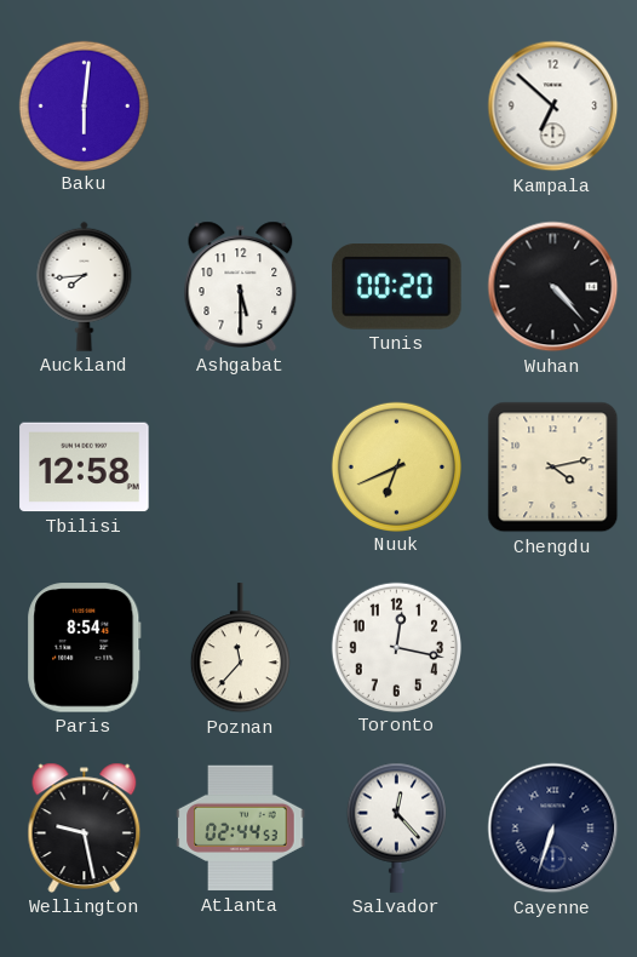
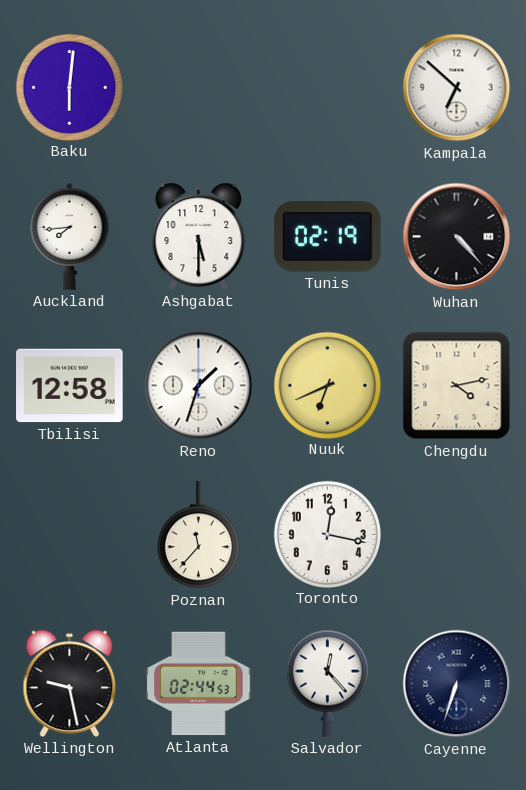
Tunis: 00:20 -> 02:19
Reno: none -> 1:33
Paris: 8:54 -> none
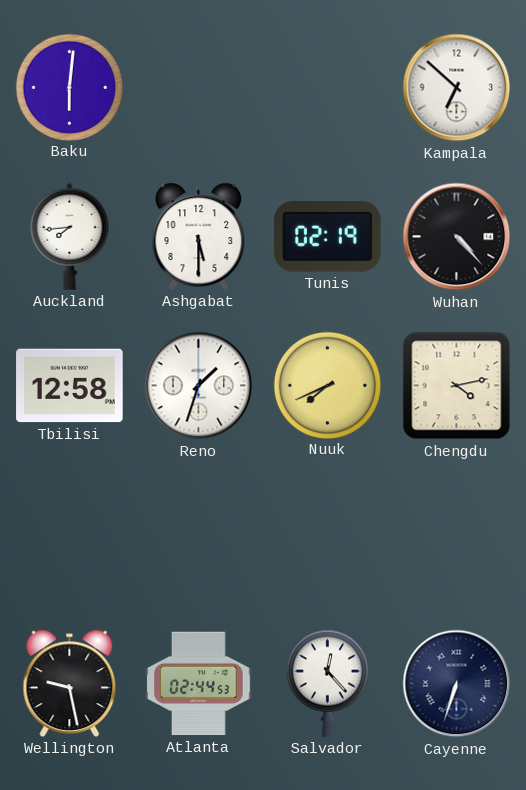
Nuuk: 6:41 -> 7:41
Poznan: 11:37 -> none
Toronto: 12:17 -> none
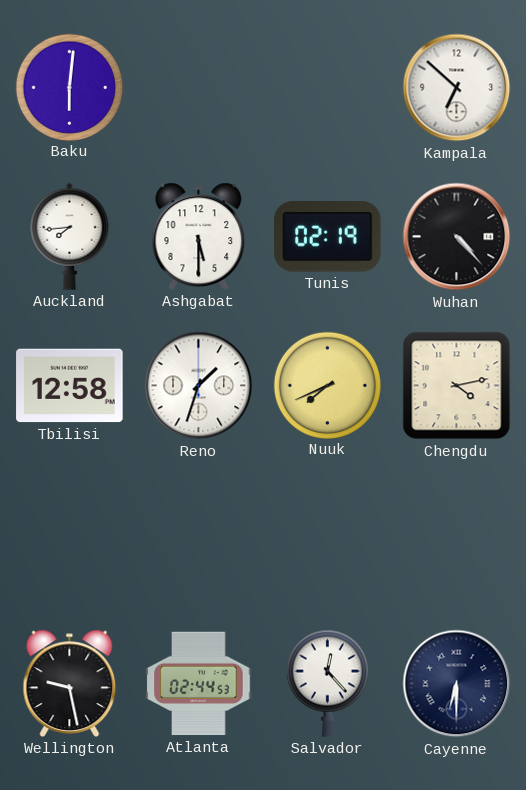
Cayenne: 6:33 -> 6:30
